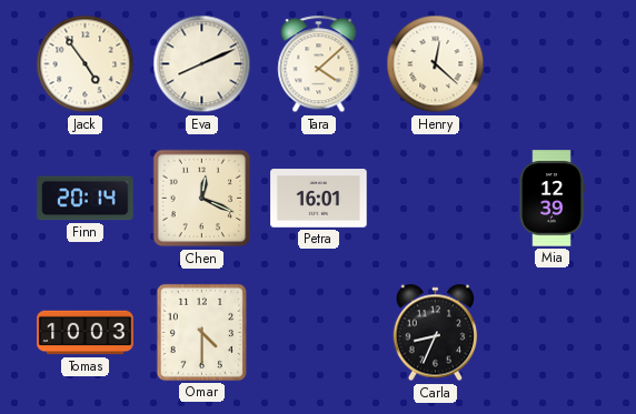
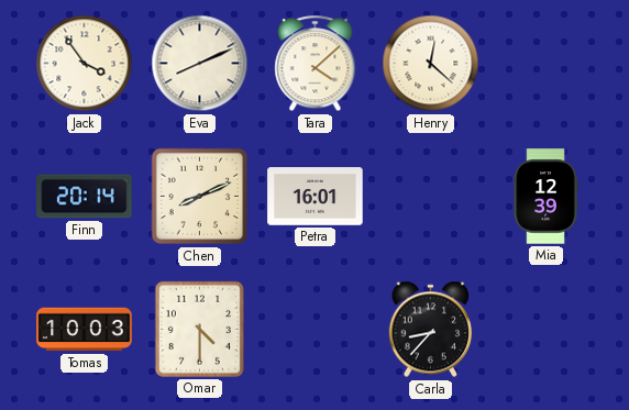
Jack: 4:54 -> 3:54
Chen: 12:19 -> 8:11
Carla: 8:34 -> 8:37
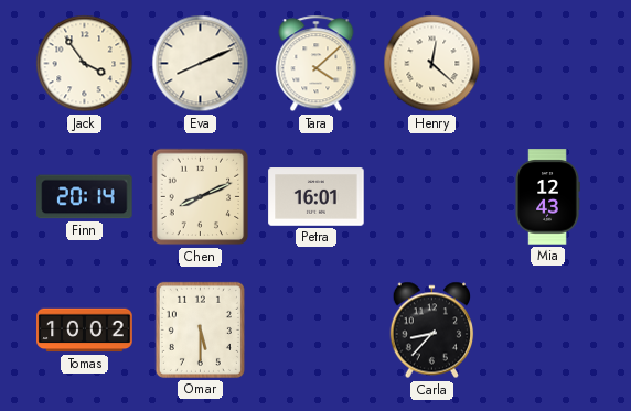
Mia: 12:39 -> 12:43
Tomas: 10:03 -> 10:02
Omar: 4:30 -> 5:30
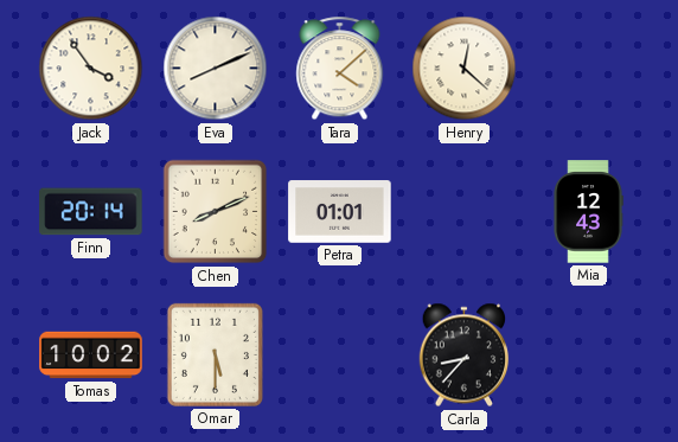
Petra: 16:01 -> 01:01
